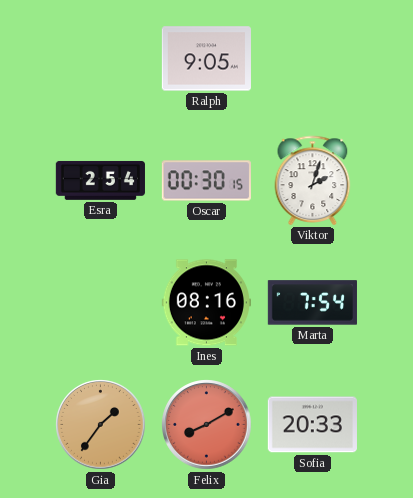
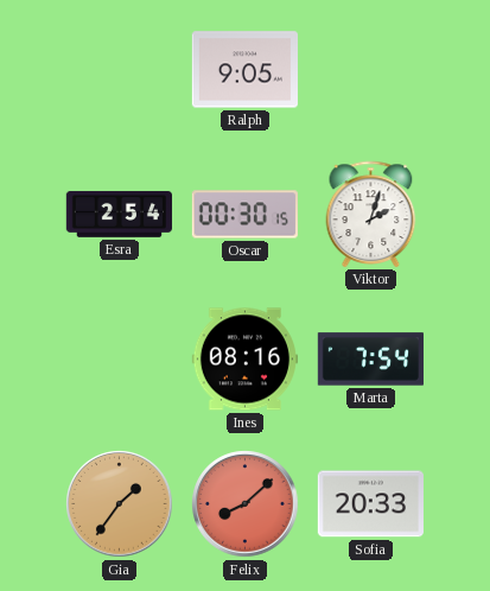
Felix: 8:10 -> 8:08
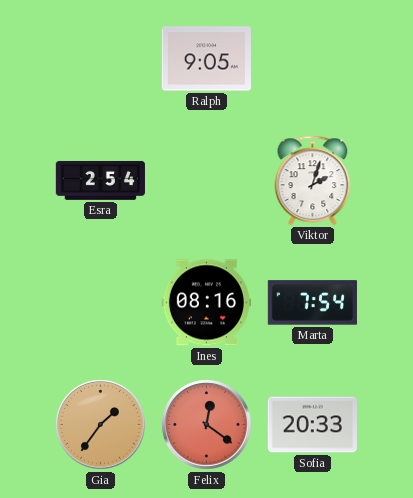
Oscar: 00:30 -> none
Felix: 8:08 -> 12:21
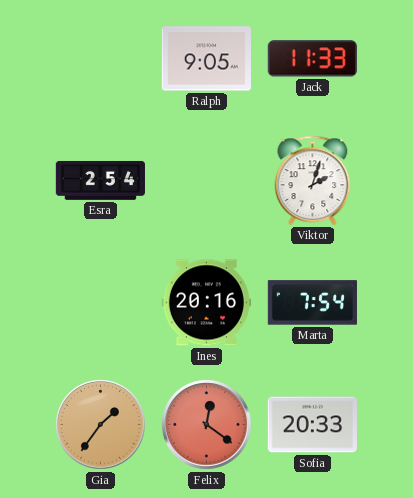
Jack: none -> 11:33
Ines: 08:16 -> 20:16
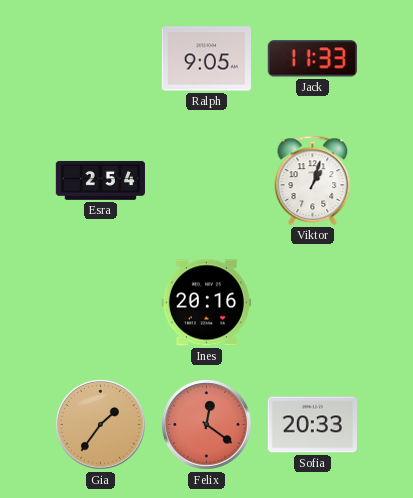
Viktor: 2:03 -> 1:03
Marta: 7:54 -> none
